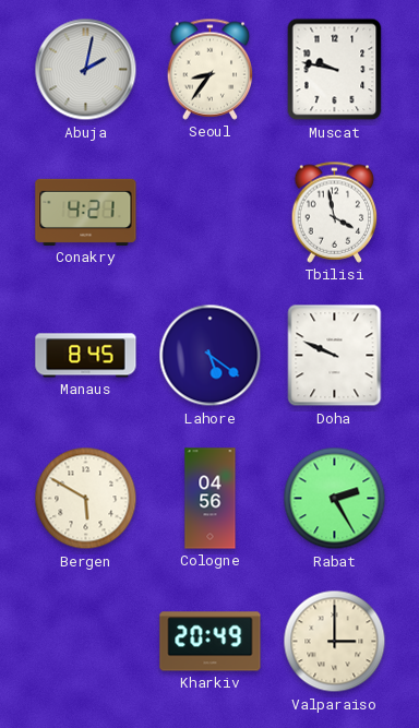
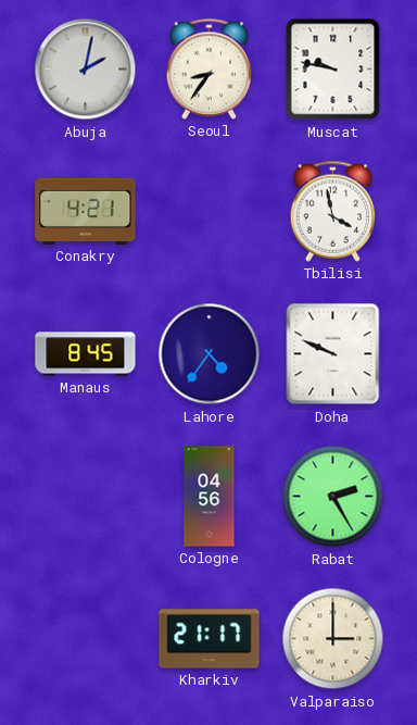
Lahore: 5:21 -> 4:36
Bergen: 5:50 -> none
Kharkiv: 20:49 -> 21:17
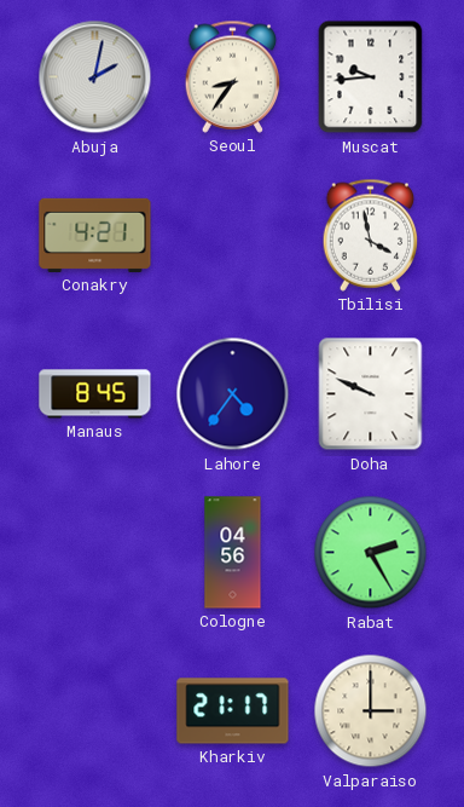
Muscat: 9:47 -> 9:44
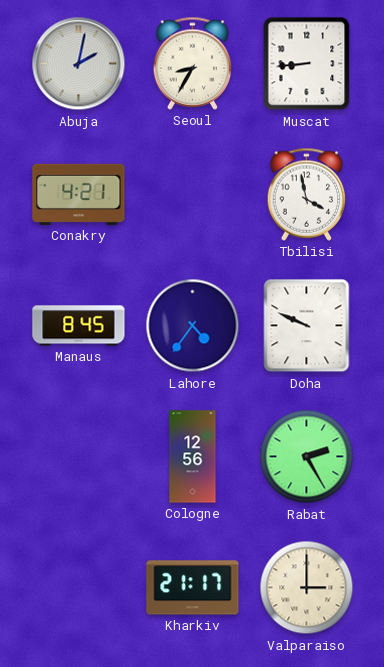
Seoul: 8:36 -> 8:35
Muscat: 9:44 -> 8:44
Cologne: 04:56 -> 12:56
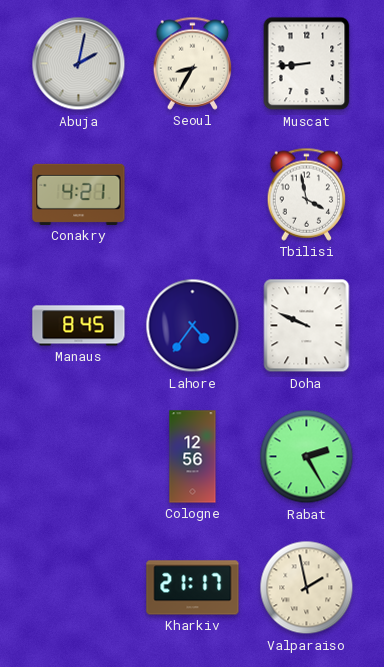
Valparaiso: 3:00 -> 1:58
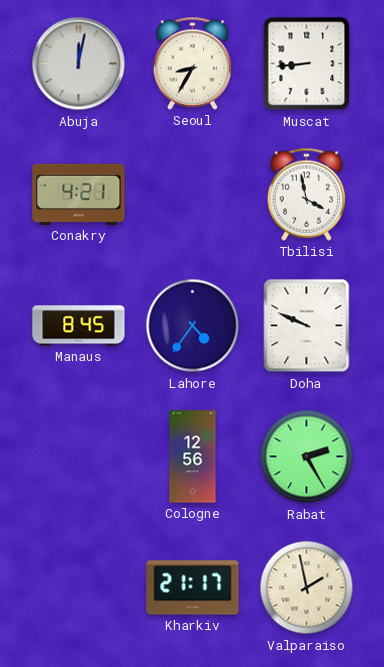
Abuja: 2:02 -> 12:02
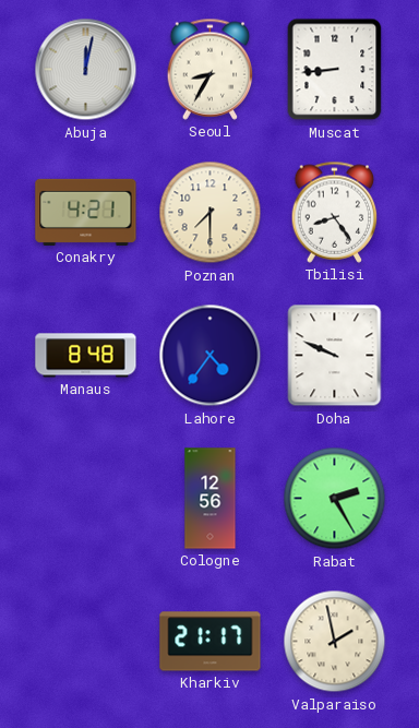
Poznan: none -> 7:30
Tbilisi: 3:58 -> 8:24
Manaus: 8:45 -> 8:48
